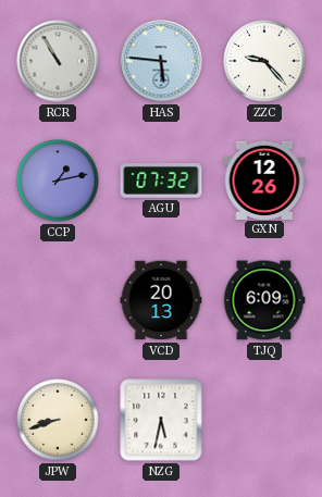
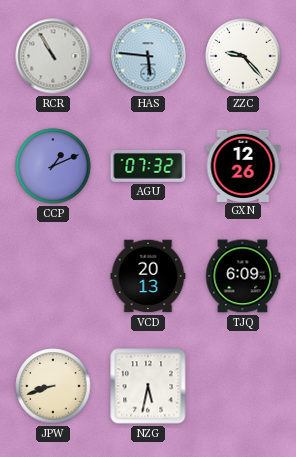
CCP: 1:13 -> 1:11
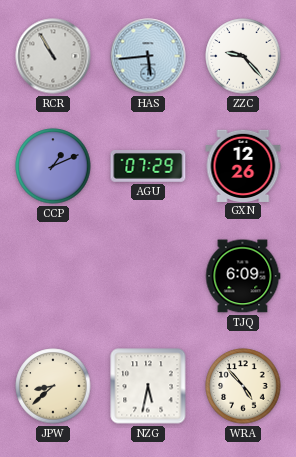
HAS: 5:46 -> 5:44
AGU: 07:32 -> 07:29
VCD: 20:13 -> none
JPW: 8:42 -> 8:38
WRA: none -> 4:53
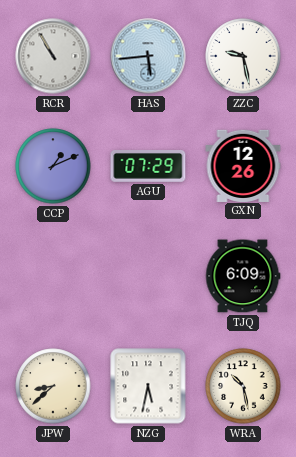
ZZC: 9:23 -> 9:28
WRA: 4:53 -> 10:28
